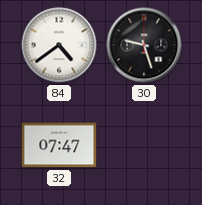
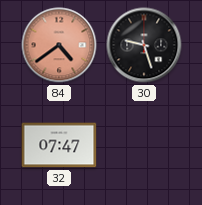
84 dial: white -> salmon
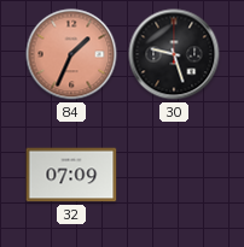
84: 4:39 -> 1:34
32: 07:47 -> 07:09
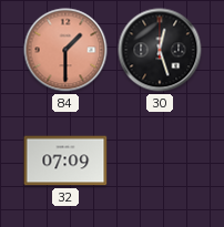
84: 1:34 -> 1:30
30: 9:27 -> 12:27
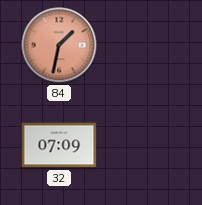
84: 1:30 -> 1:32
30: 12:27 -> none
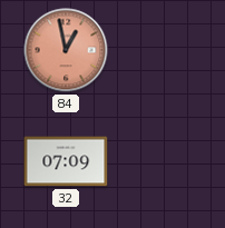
84: 1:32 -> 12:58
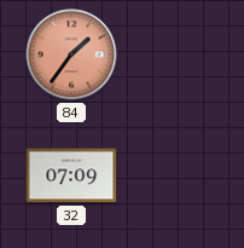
84: 12:58 -> 1:36
